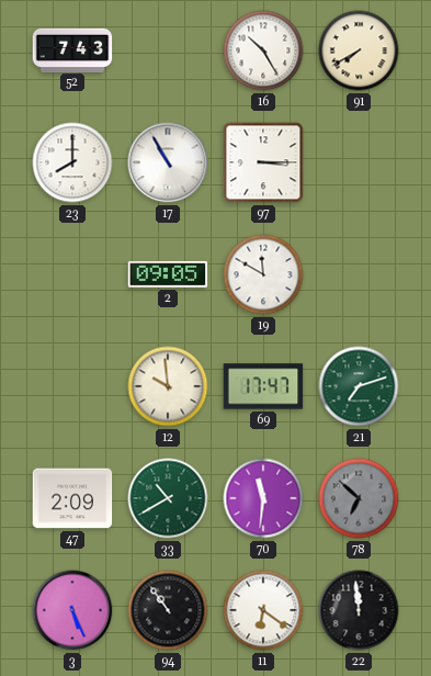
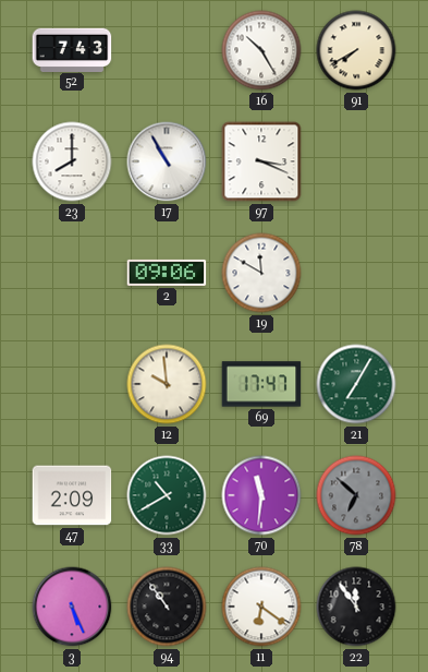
97: 3:15 -> 3:19
2: 09:05 -> 09:06
21: 7:12 -> 7:05
22: 11:59 -> 11:54
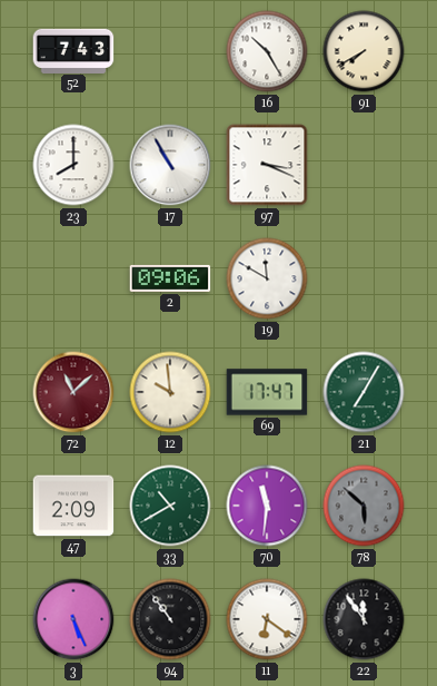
72: none -> 11:08
78: 6:52 -> 5:52
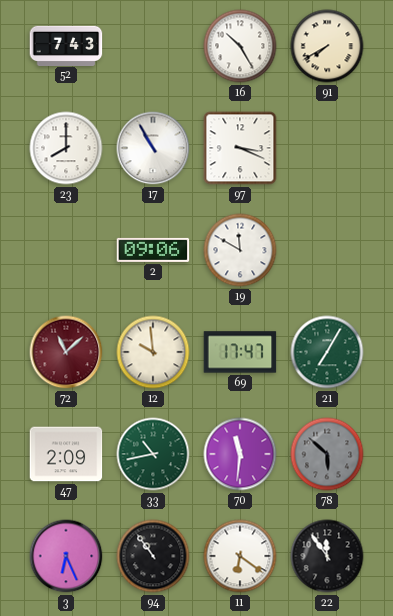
33: 10:40 -> 10:43
3: 5:26 -> 6:26
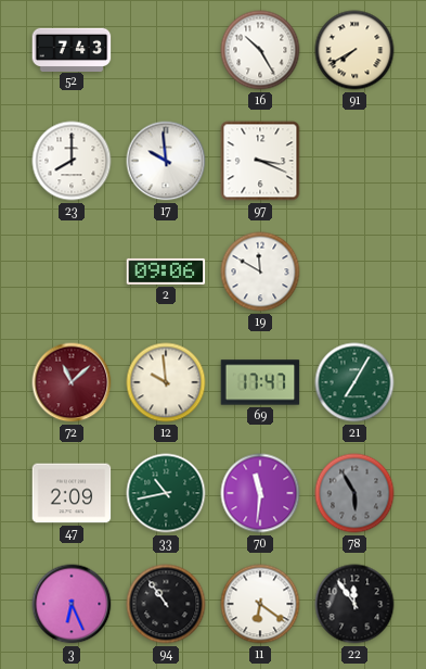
17: 10:55 -> 9:59
78: 5:52 -> 5:55
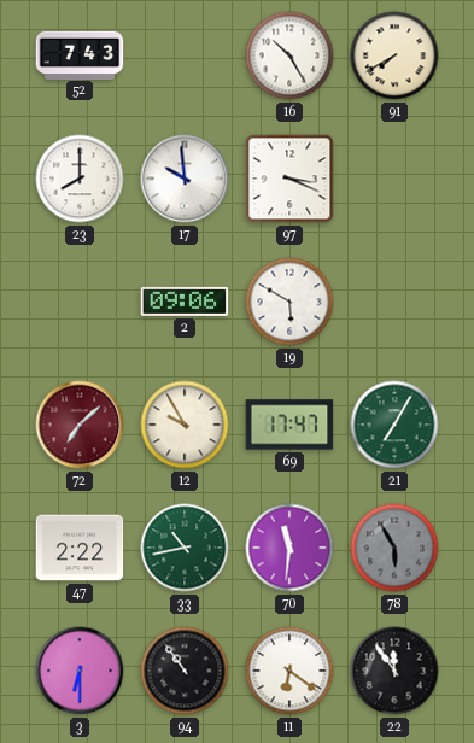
19: 11:50 -> 5:50
72: 11:08 -> 7:08
12: 9:59 -> 9:55
47: 2:09 -> 2:22
3: 6:26 -> 6:30
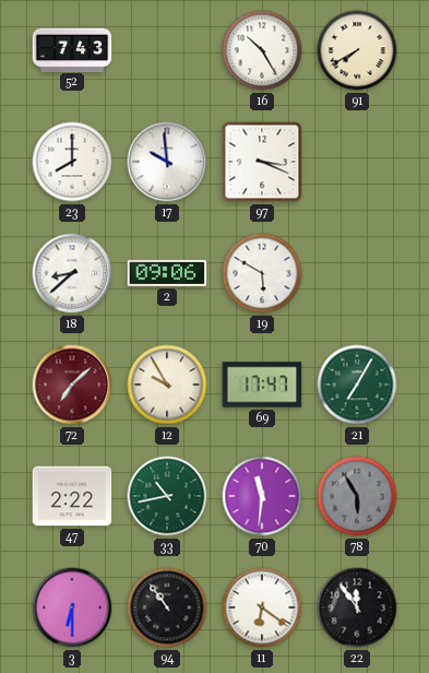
18: none -> 8:38
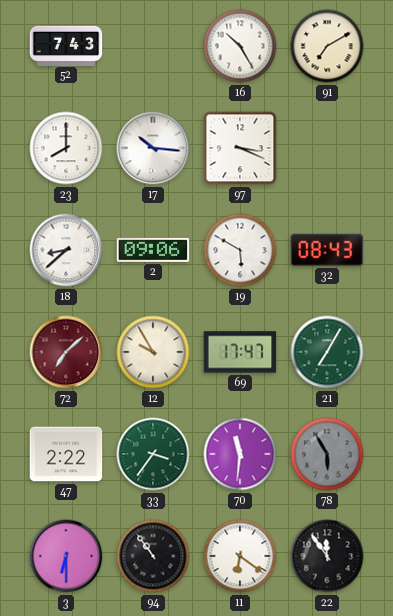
91: 7:40 -> 7:10
17: 9:59 -> 10:16
32: none -> 08:43
33: 10:43 -> 3:36
